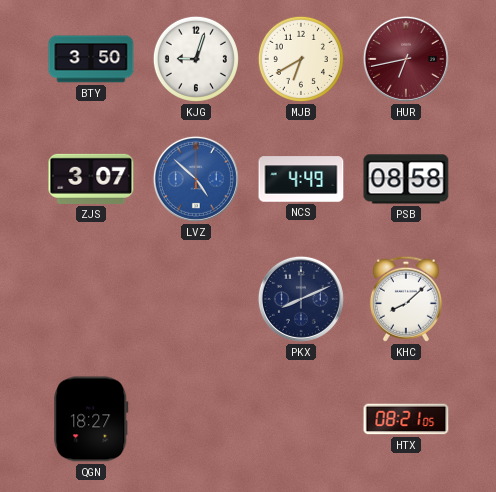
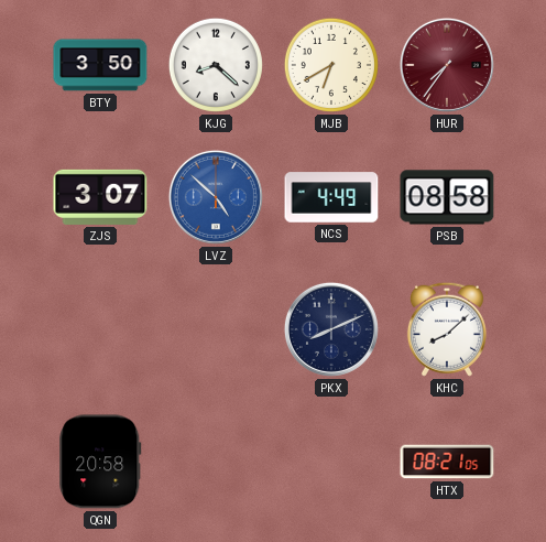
KJG: 9:03 -> 8:22
HUR: 6:43 -> 7:36
QGN: 18:27 -> 20:58
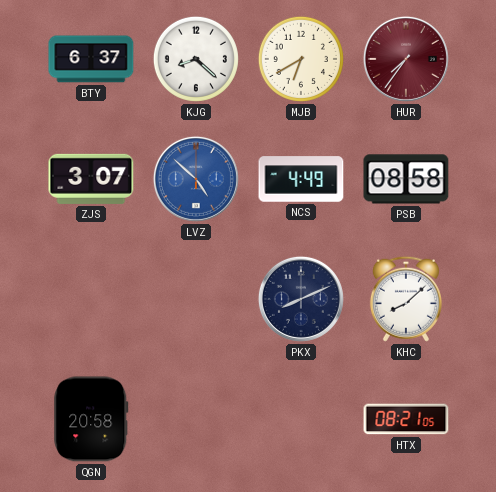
BTY: 3:50 -> 6:37
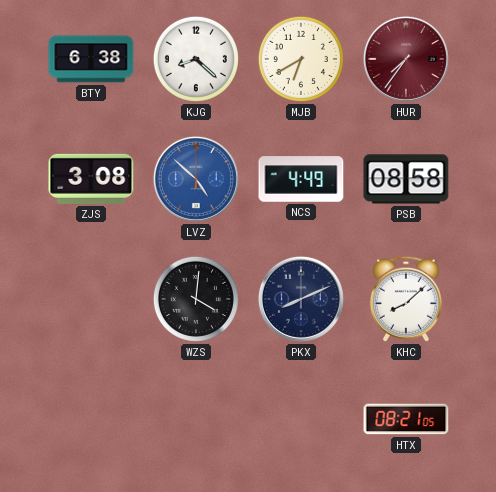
BTY: 6:37 -> 6:38
ZJS: 3:07 -> 3:08
WZS: none -> 4:01
QGN: 20:58 -> none
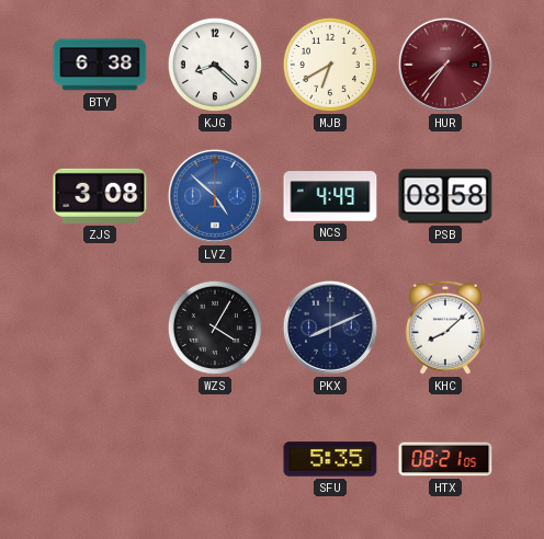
WZS: 4:01 -> 4:05
SFU: none -> 5:35
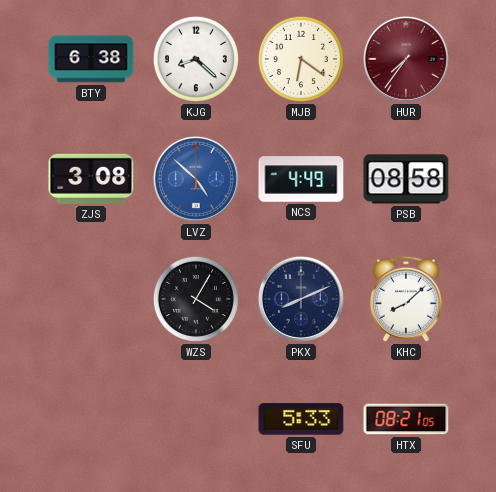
MJB: 6:40 -> 6:21
SFU: 5:35 -> 5:33
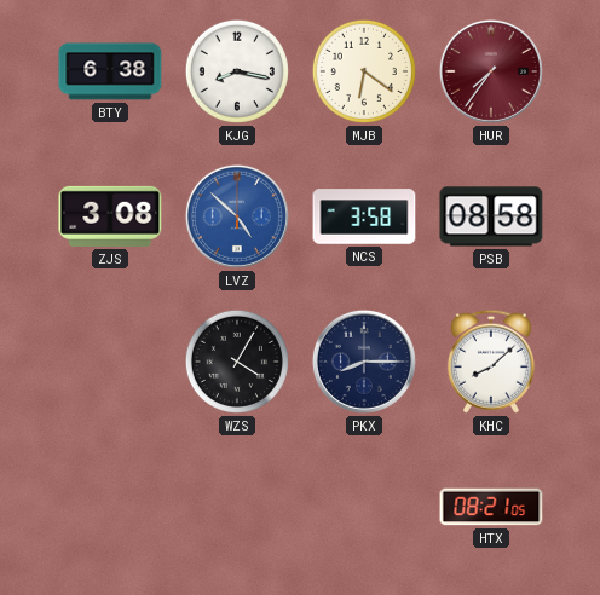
KJG: 8:22 -> 8:17
NCS: 4:49 -> 3:58
PKX: 8:11 -> 8:15
SFU: 5:33 -> none
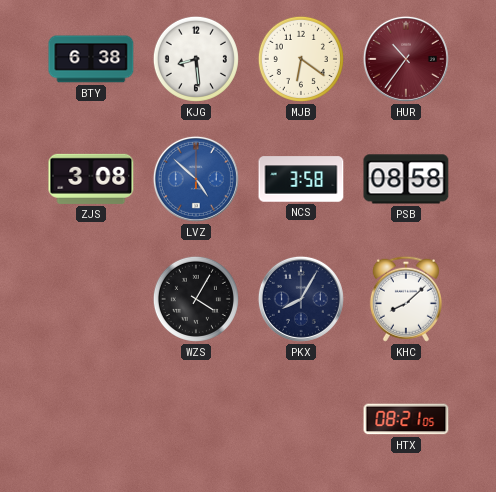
KJG: 8:17 -> 8:29
HUR: 7:36 -> 10:36
PKX: 8:15 -> 8:05
